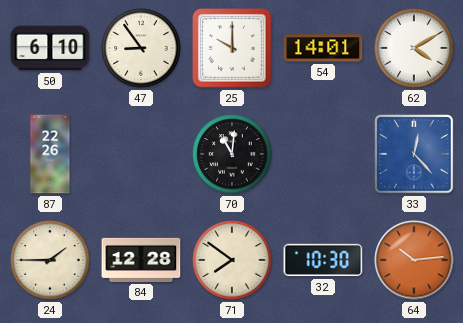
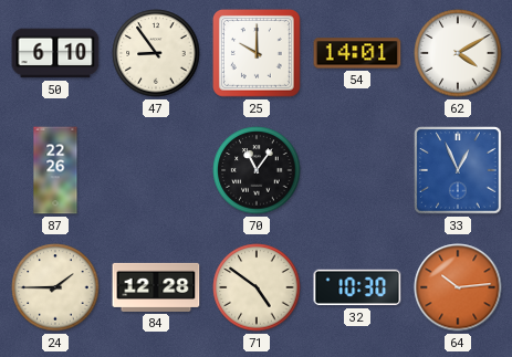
70: 11:01 -> 11:06
33: 12:23 -> 12:56
71: 7:51 -> 4:51
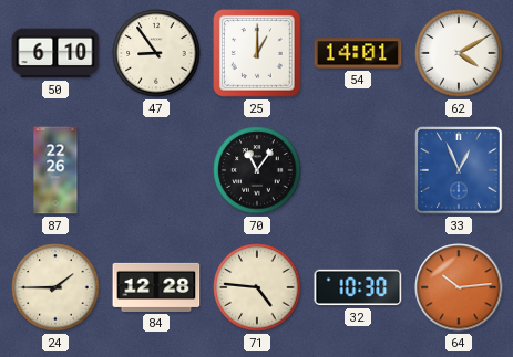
25: 10:00 -> 1:00
71: 4:51 -> 4:46
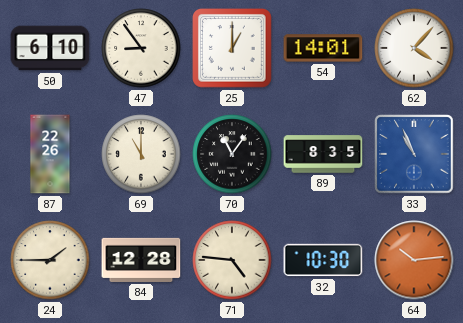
62: 4:10 -> 4:07
69: none -> 11:00
89: none -> 8:35
33: 12:56 -> 10:56
